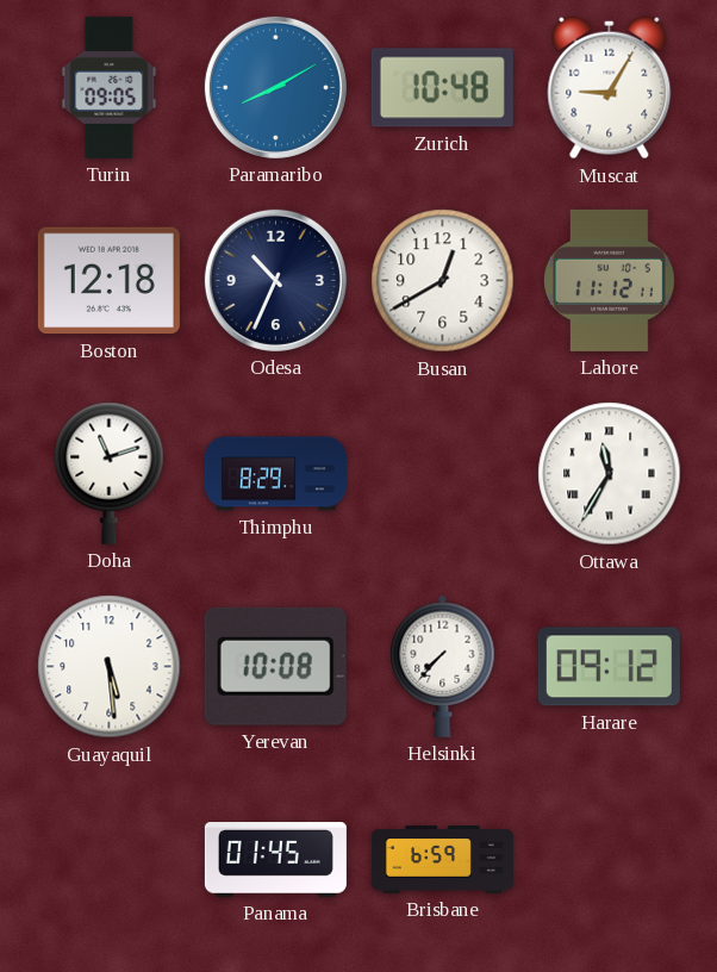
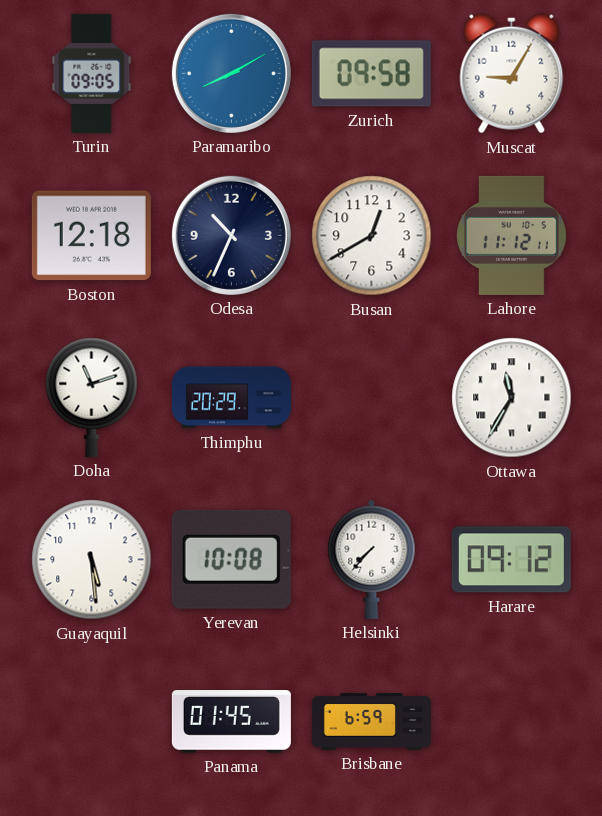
Zurich: 10:48 -> 09:58
Thimphu: 8:29 -> 20:29
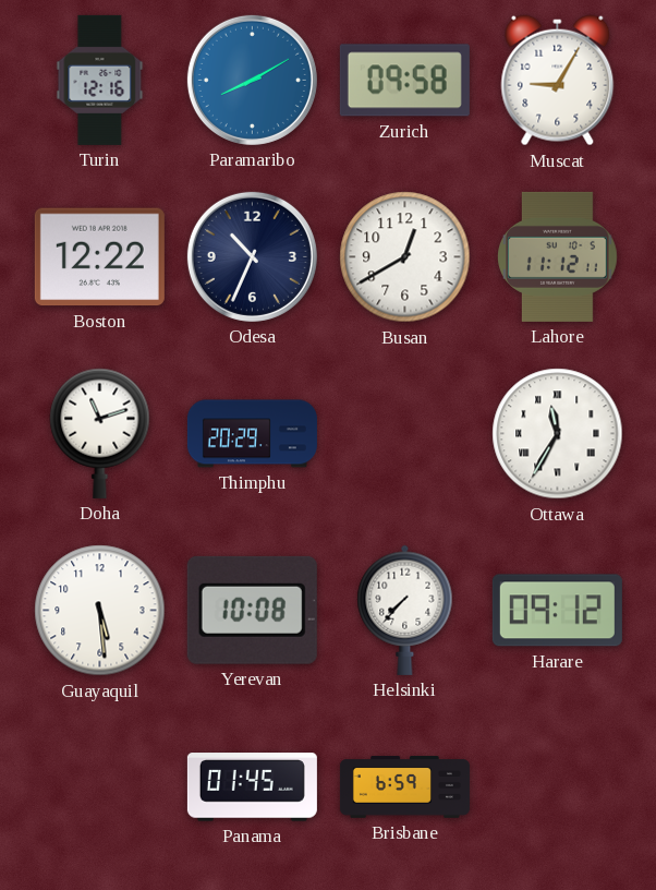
Turin: 09:05 -> 12:16
Boston: 12:18 -> 12:22
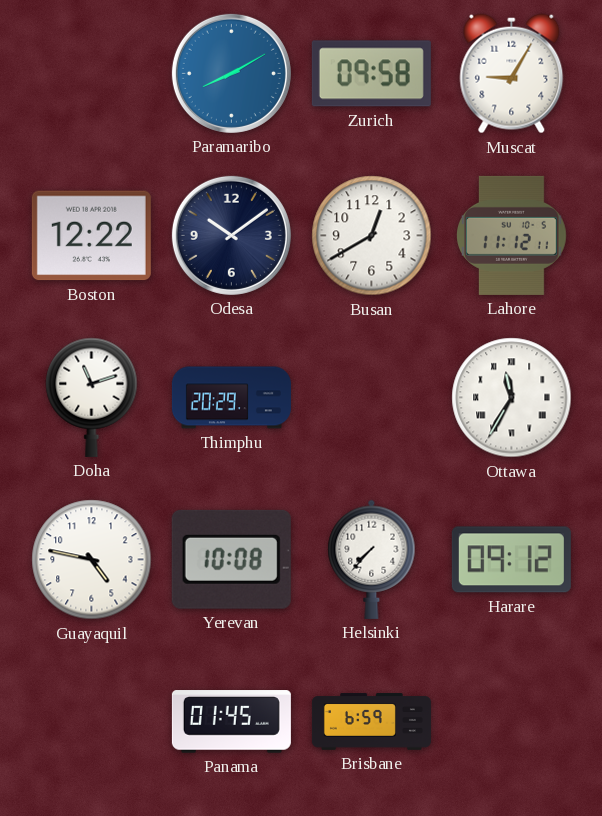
Turin: 12:16 -> none
Odesa: 10:34 -> 10:09
Guayaquil: 5:29 -> 4:47
